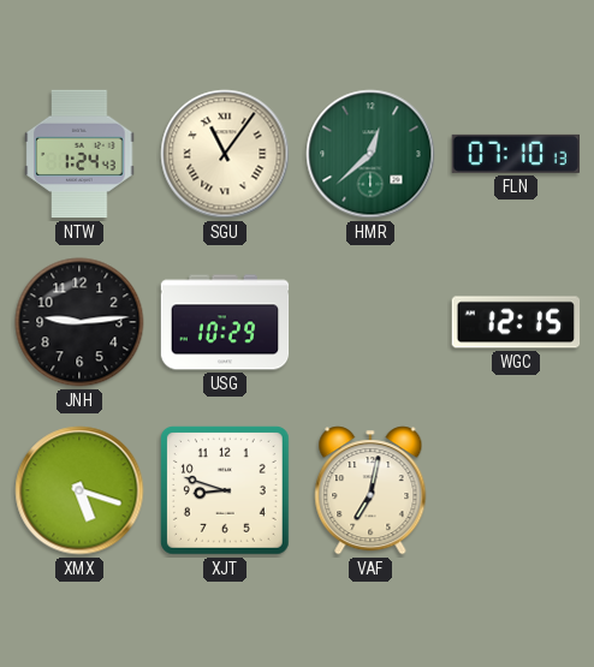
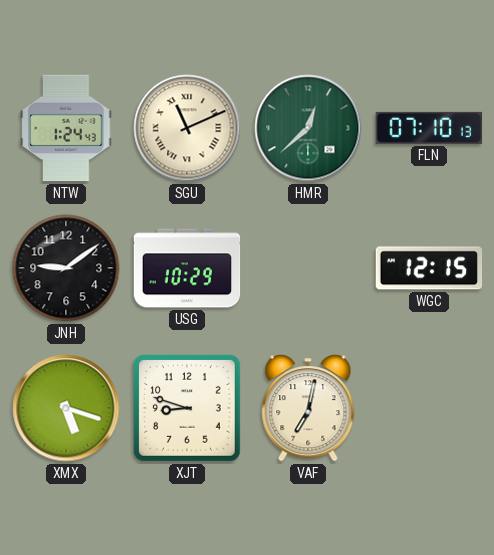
SGU: 11:06 -> 11:11
JNH: 9:14 -> 9:09
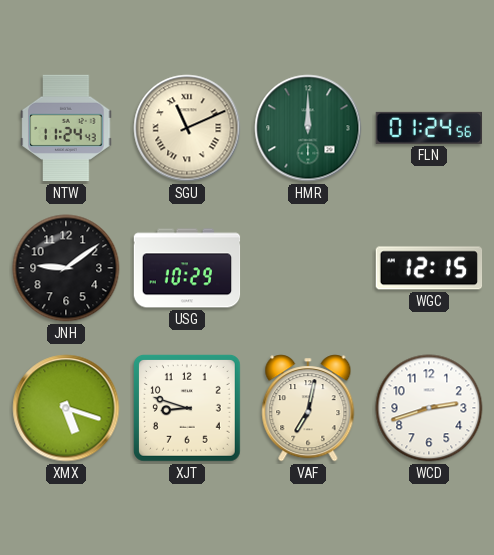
NTW: 1:24 -> 11:24
HMR: 12:38 -> 12:00
FLN: 07:10 -> 01:24
WCD: none -> 2:42
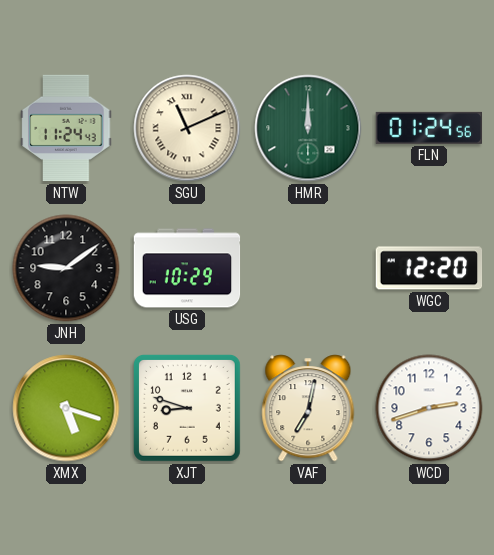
WGC: 12:15 -> 12:20
